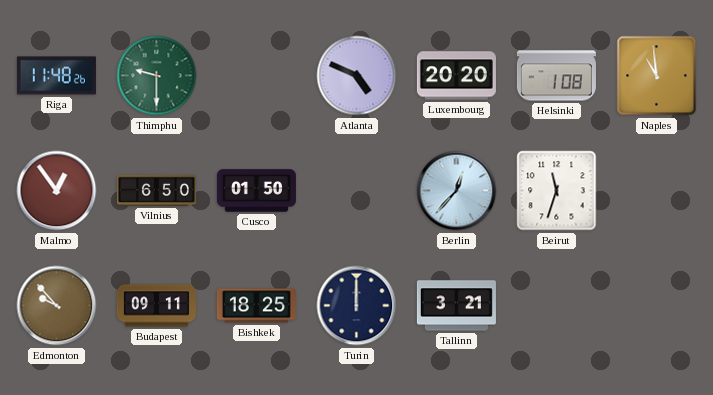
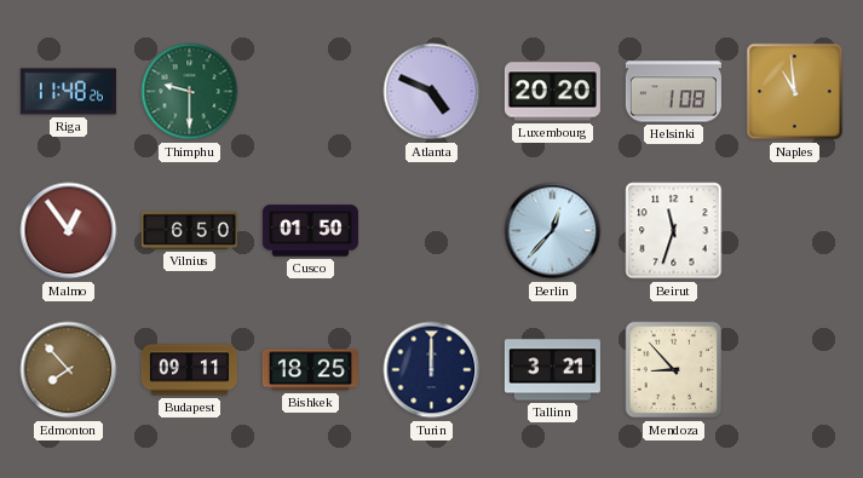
Edmonton: 9:53 -> 7:53
Mendoza: none -> 8:53
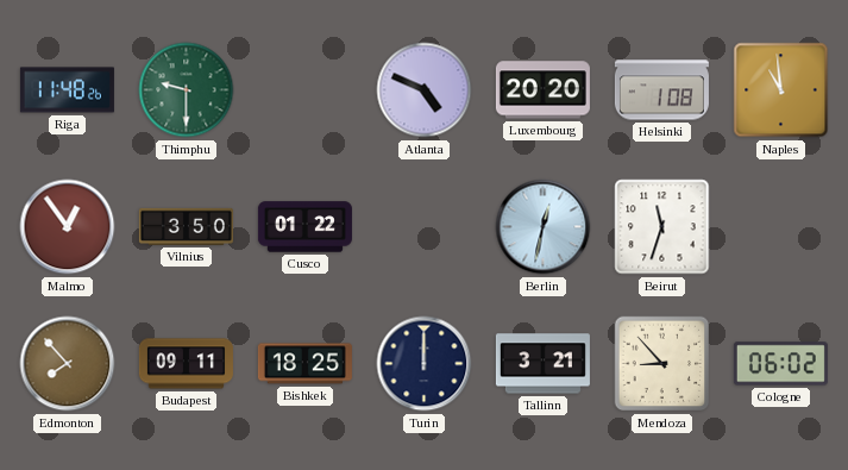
Vilnius: 6:50 -> 3:50
Cusco: 01:50 -> 01:22
Berlin: 12:37 -> 12:32
Cologne: none -> 06:02
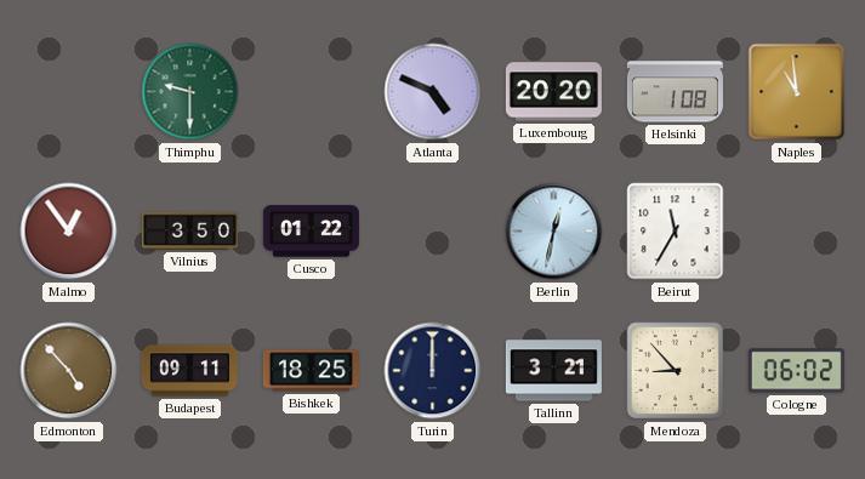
Riga: 11:48 -> none
Beirut: 11:33 -> 11:35
Edmonton: 7:53 -> 4:53
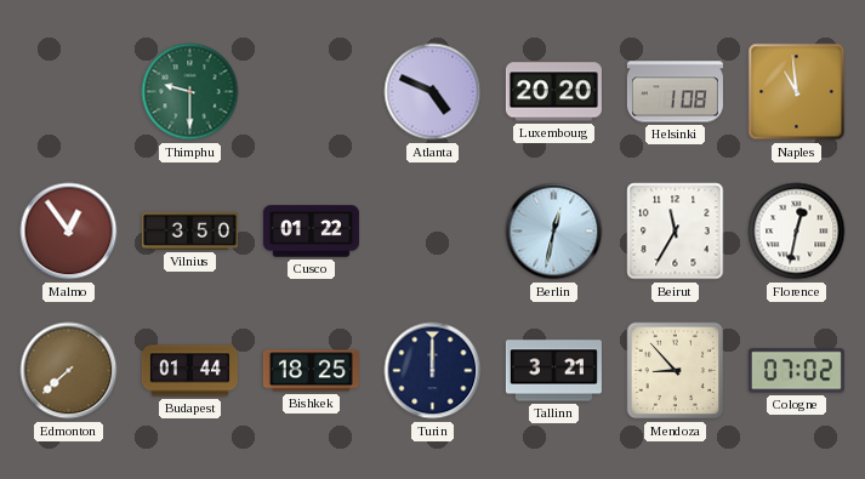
Florence: none -> 12:32
Edmonton: 4:53 -> 7:38
Budapest: 09:11 -> 01:44
Cologne: 06:02 -> 07:02
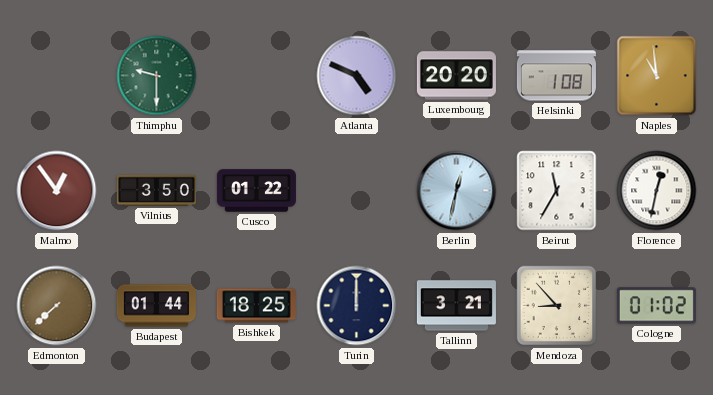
Cologne: 07:02 -> 01:02
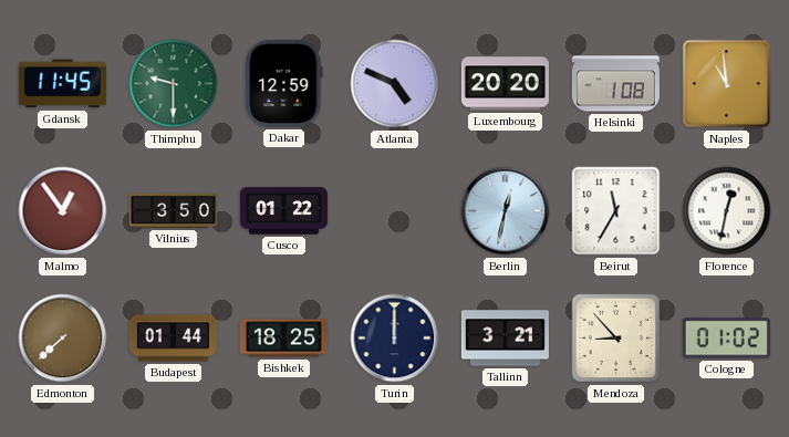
Gdansk: none -> 11:45
Dakar: none -> 12:59
